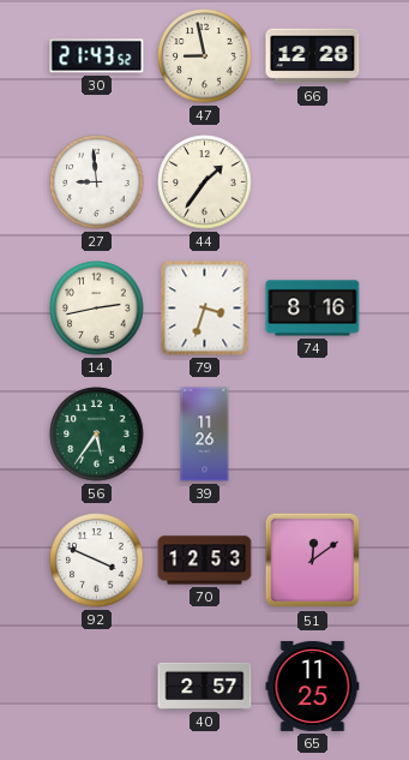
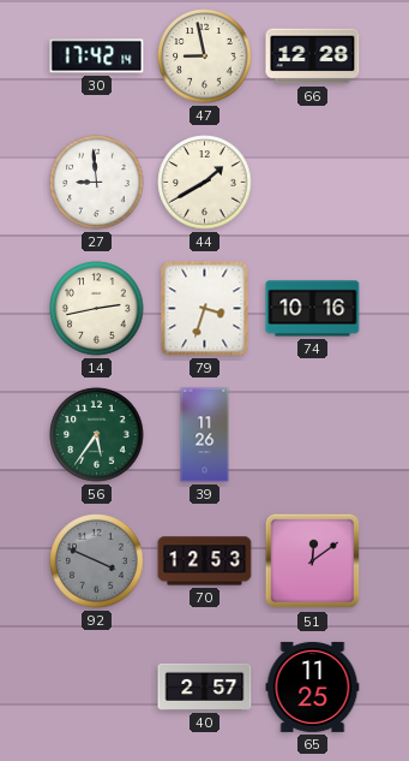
30: 21:43 -> 17:42
44: 1:36 -> 1:40
74: 8:16 -> 10:16
92 dial: white -> grey
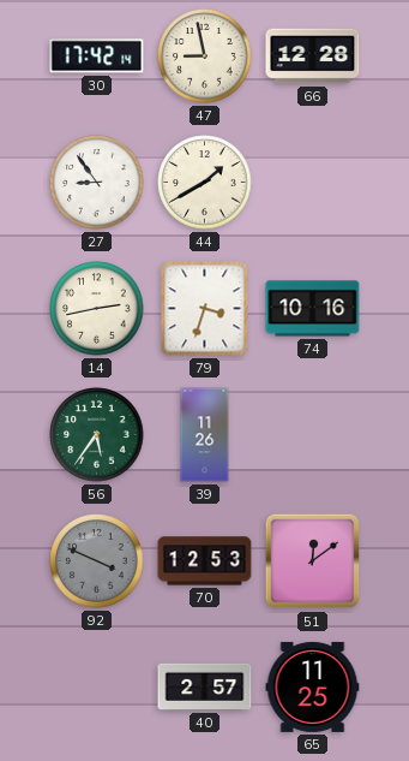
27: 8:59 -> 8:54
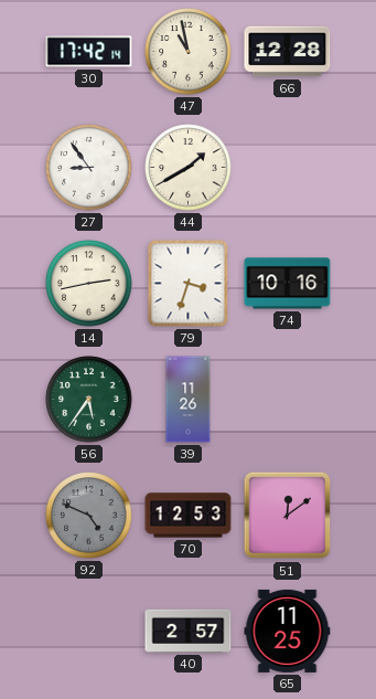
47: 8:58 -> 10:58
92: 3:49 -> 4:49
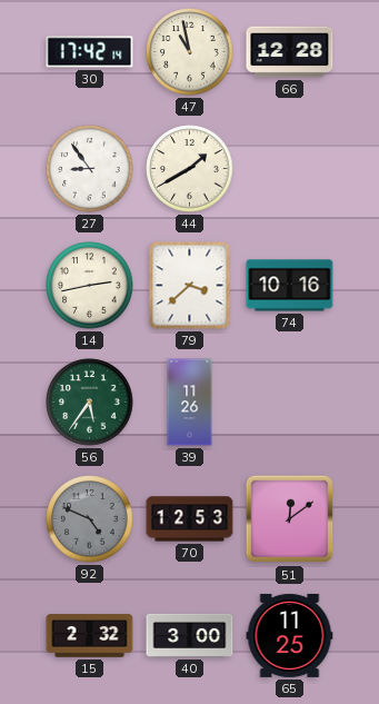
79: 3:33 -> 3:38
15: none -> 2:32
40: 2:57 -> 3:00
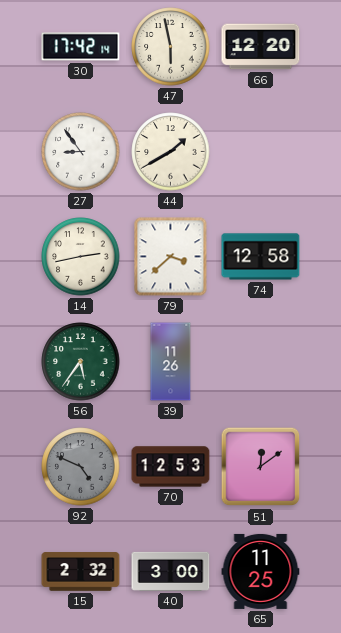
47: 10:58 -> 5:58
66: 12:28 -> 12:20
74: 10:16 -> 12:58
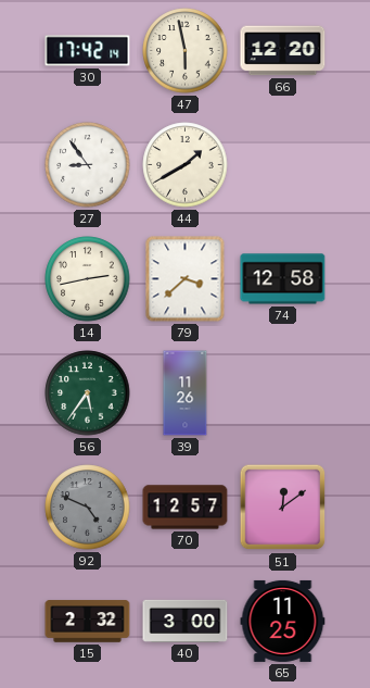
70: 12:53 -> 12:57
